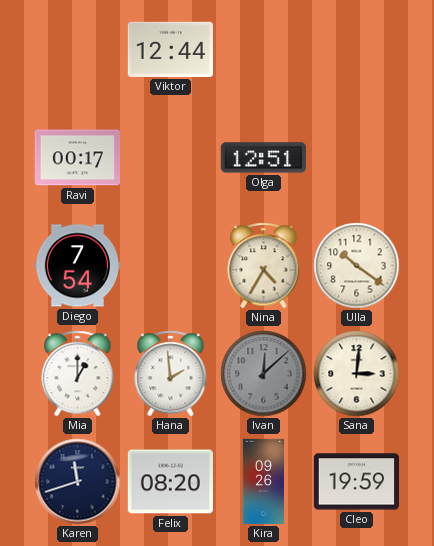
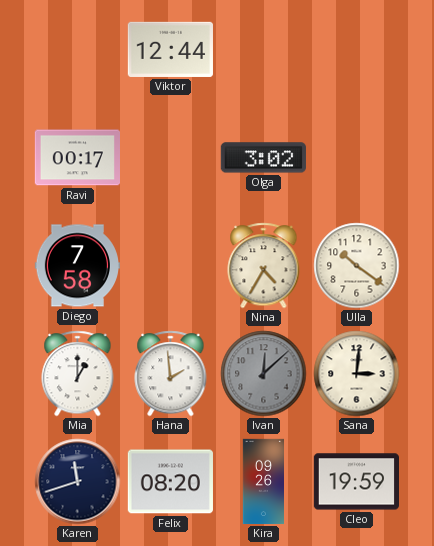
Olga: 12:51 -> 3:02
Diego: 7:54 -> 7:58
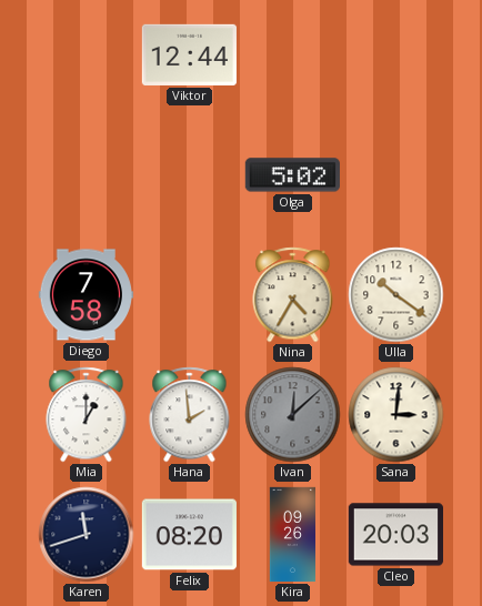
Ravi: 00:17 -> none
Olga: 3:02 -> 5:02
Cleo: 19:59 -> 20:03
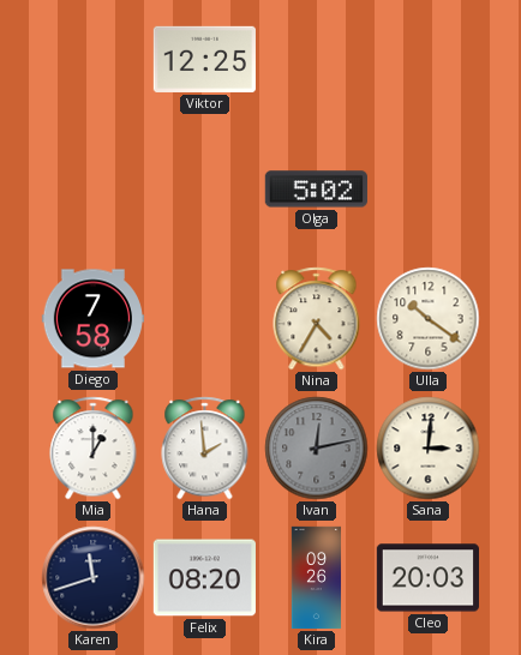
Viktor: 12:44 -> 12:25
Ivan: 12:08 -> 12:13
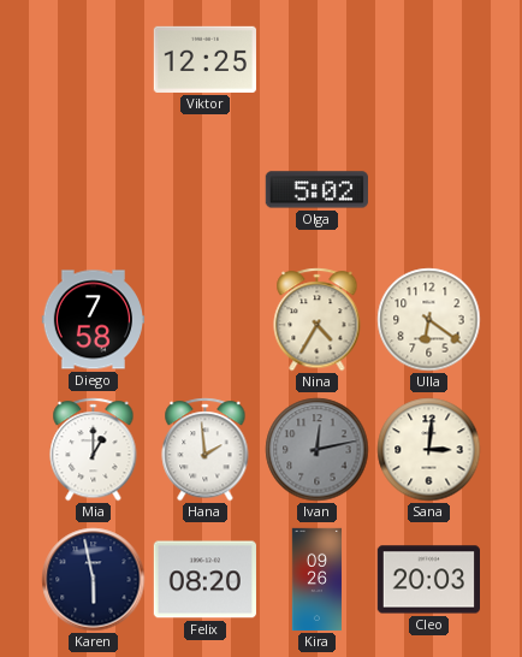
Ulla: 10:21 -> 6:21
Karen: 11:42 -> 5:58
